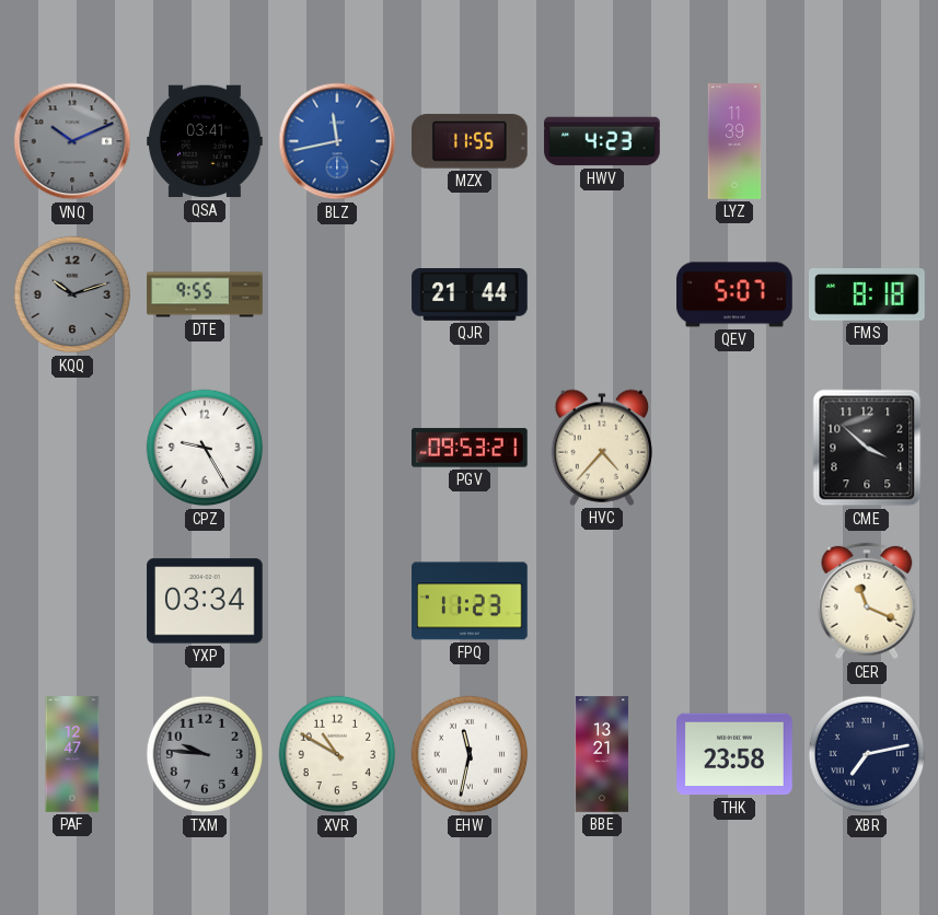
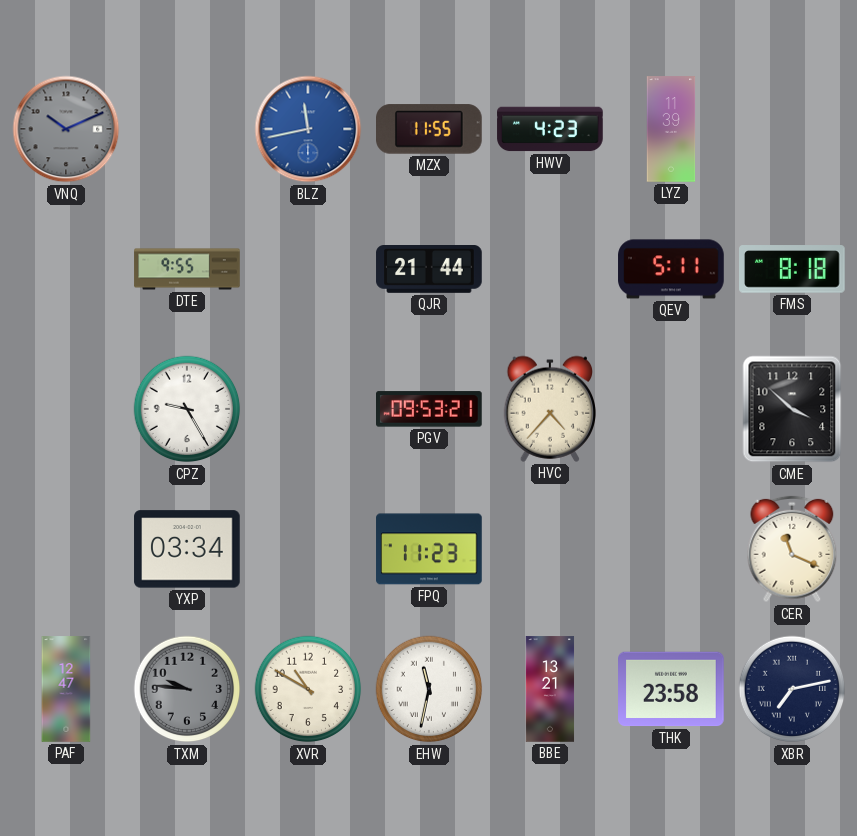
QSA: 03:41 -> none
KQQ: 10:12 -> none
QEV: 5:07 -> 5:11
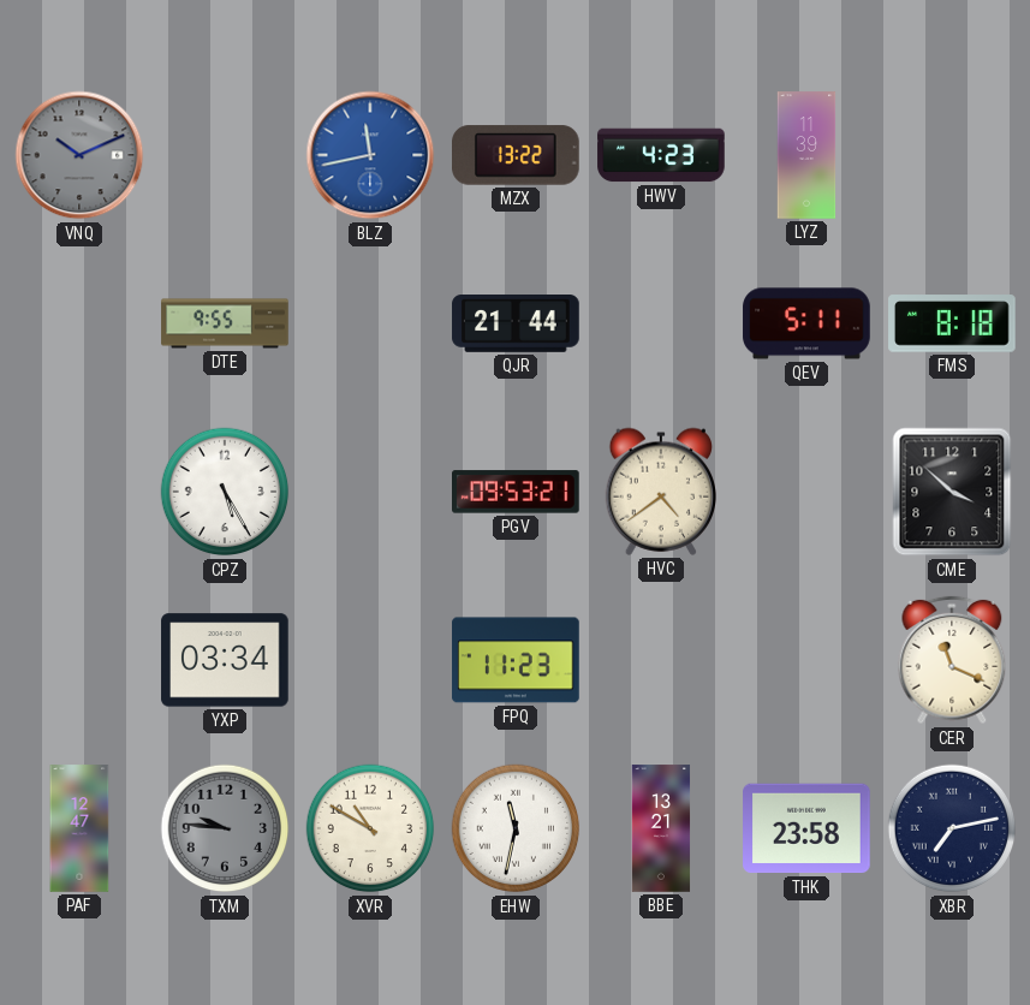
MZX: 11:55 -> 13:22
CPZ: 9:25 -> 5:25
HVC: 4:37 -> 4:39
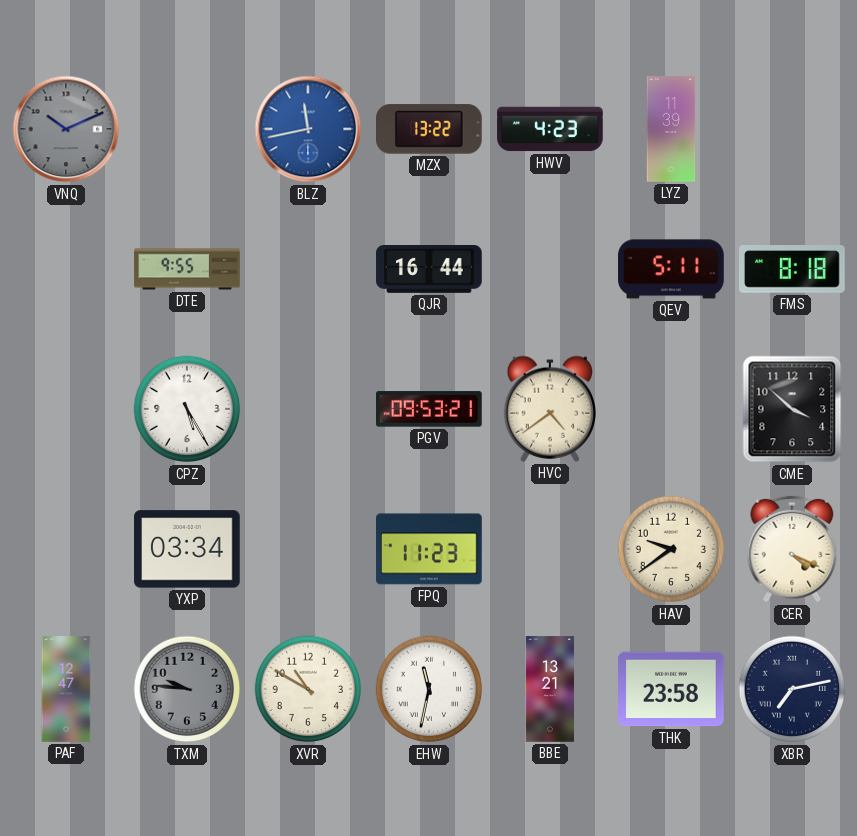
QJR: 21:44 -> 16:44
HAV: none -> 9:39
CER: 11:19 -> 4:19
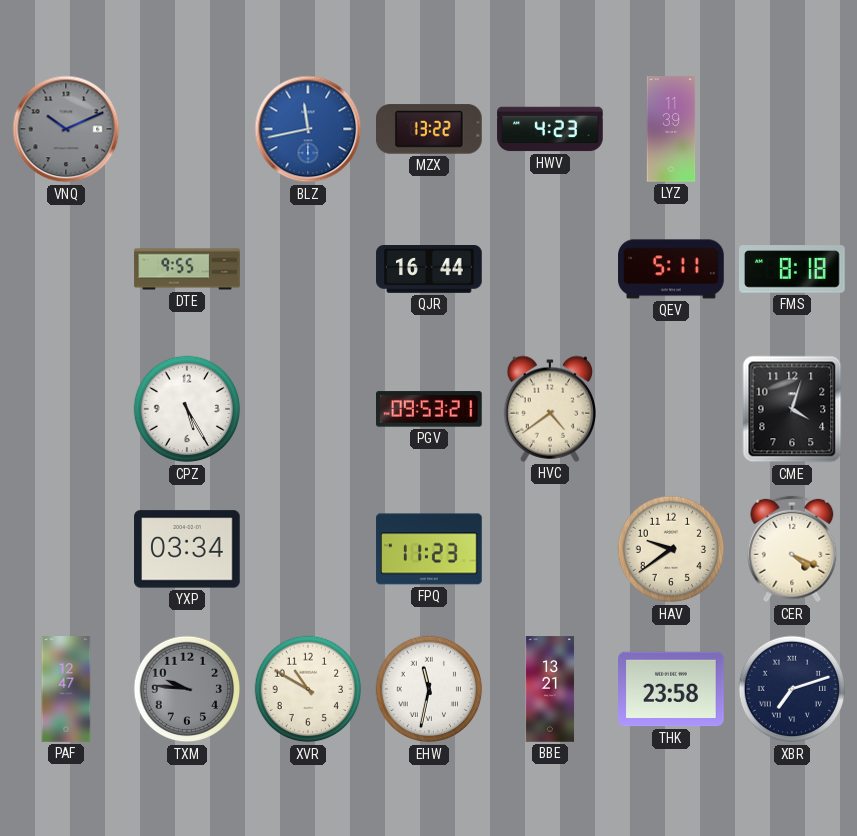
CME: 3:52 -> 4:03
XBR: 7:13 -> 7:12
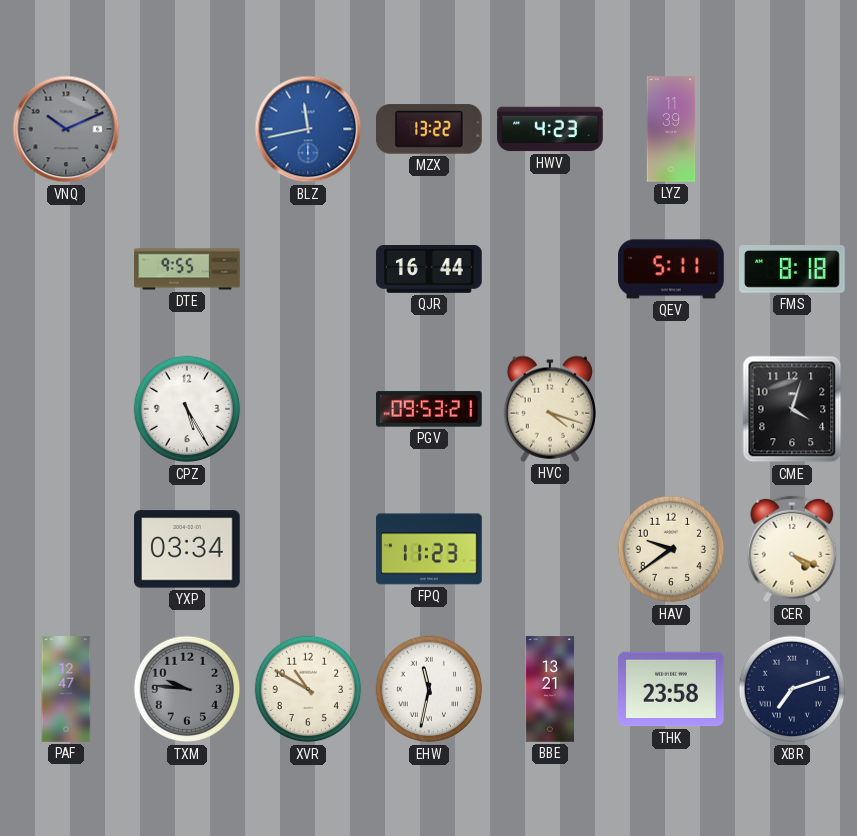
HVC: 4:39 -> 4:18
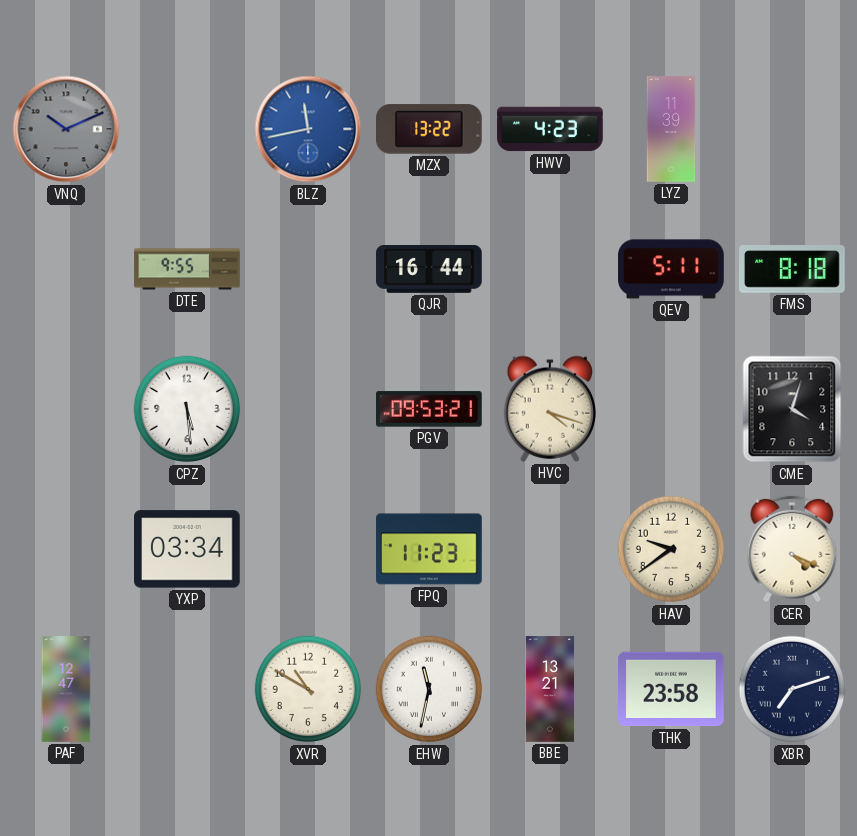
CPZ: 5:25 -> 5:29
TXM: 9:46 -> none
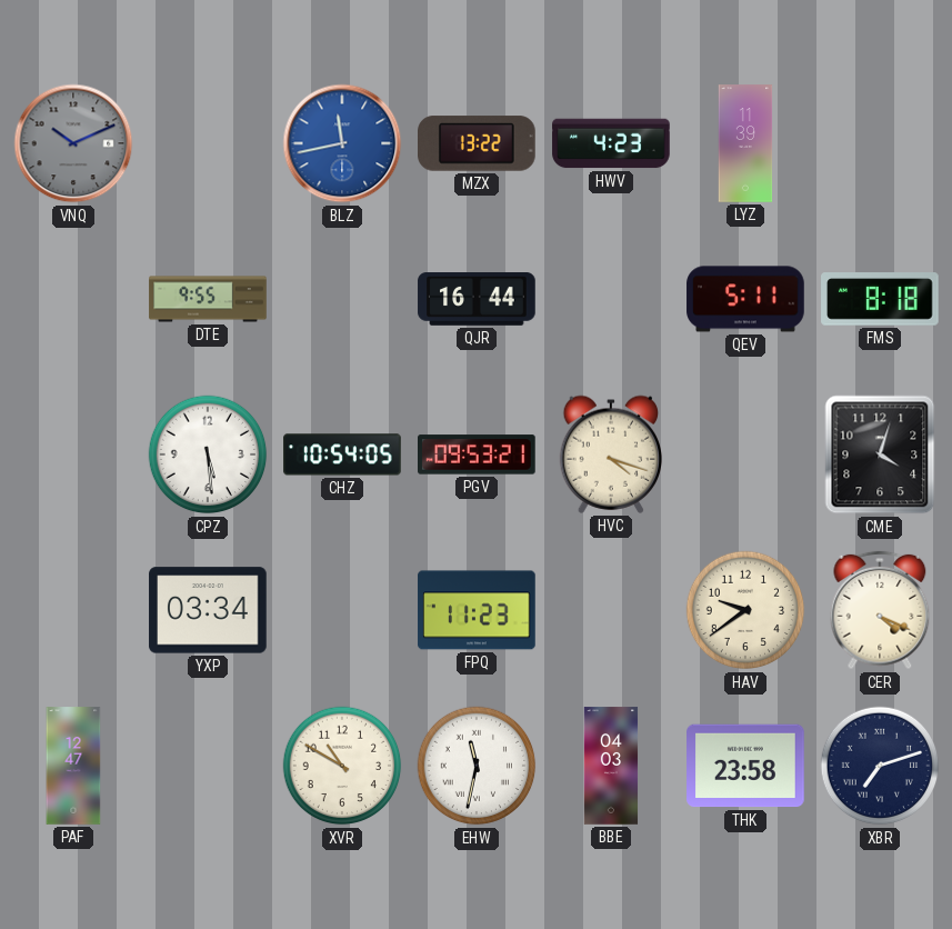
CHZ: none -> 10:54
BBE: 13:21 -> 04:03
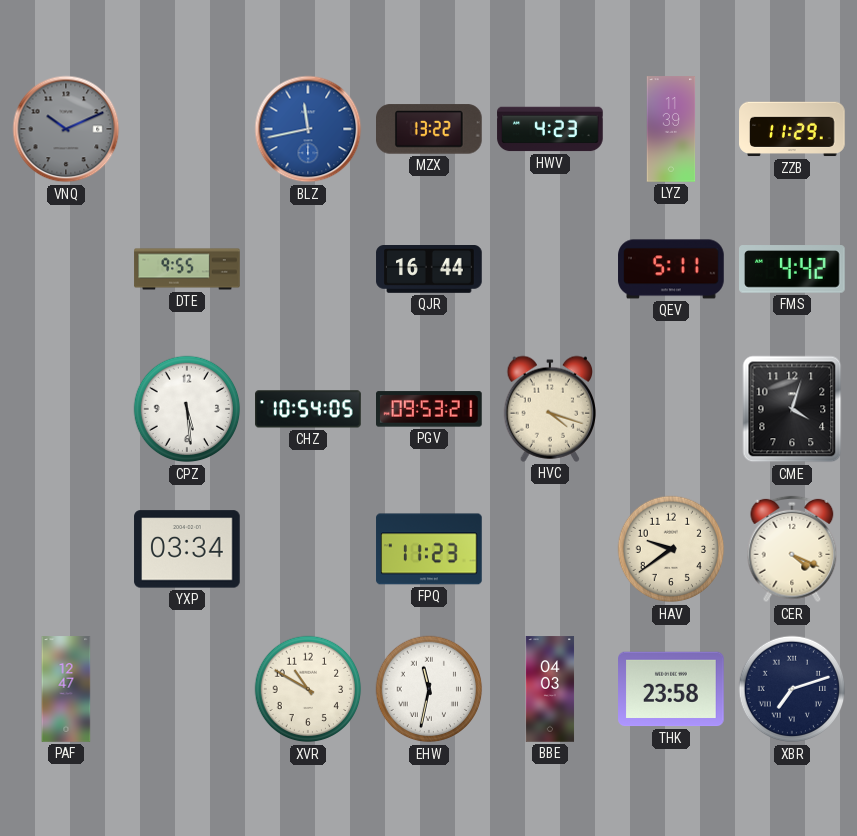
ZZB: none -> 11:29
FMS: 8:18 -> 4:42
